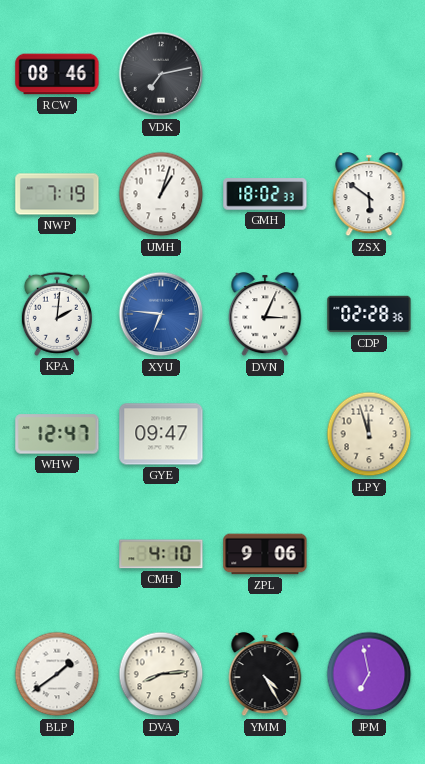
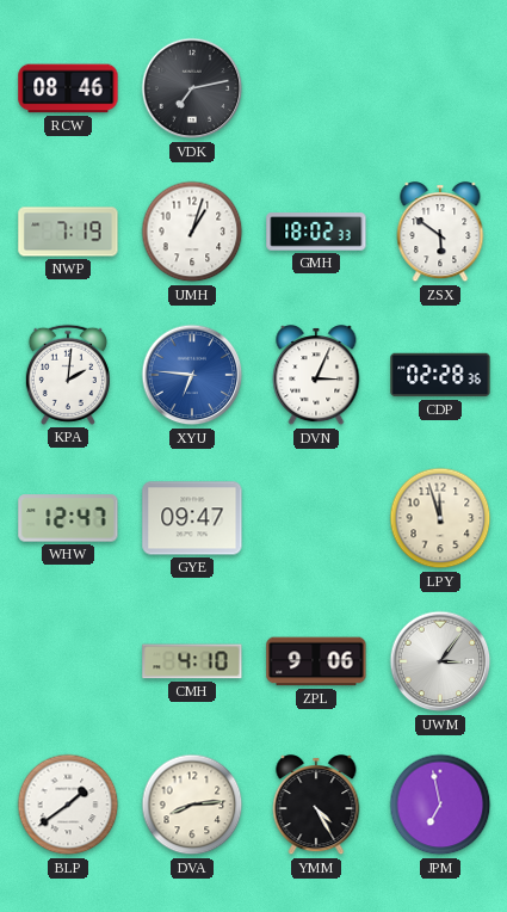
UWM: none -> 3:06
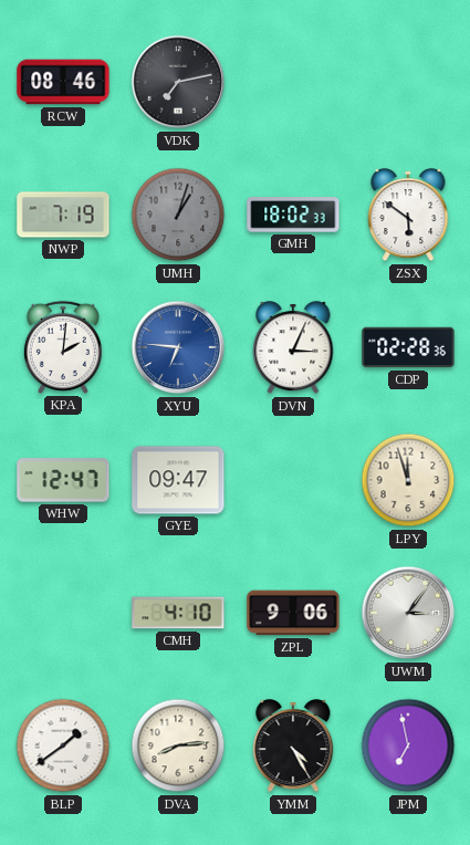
UMH dial: white -> grey
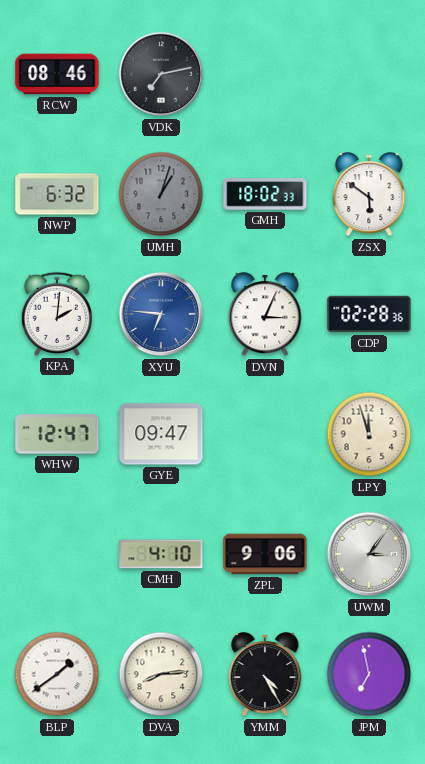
NWP: 7:19 -> 6:32
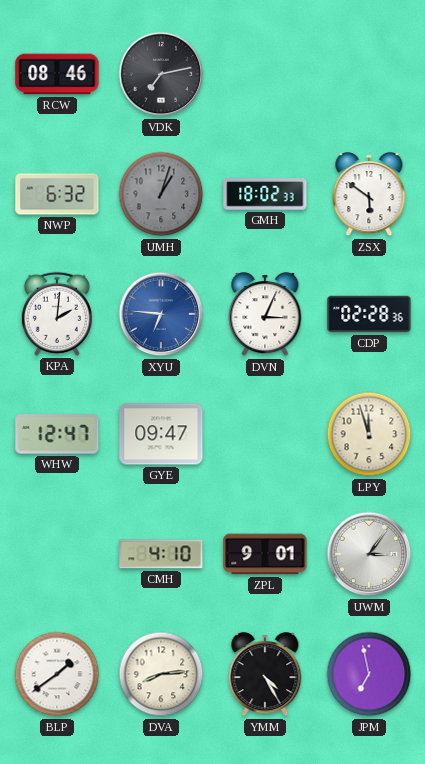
ZPL: 9:06 -> 9:01
